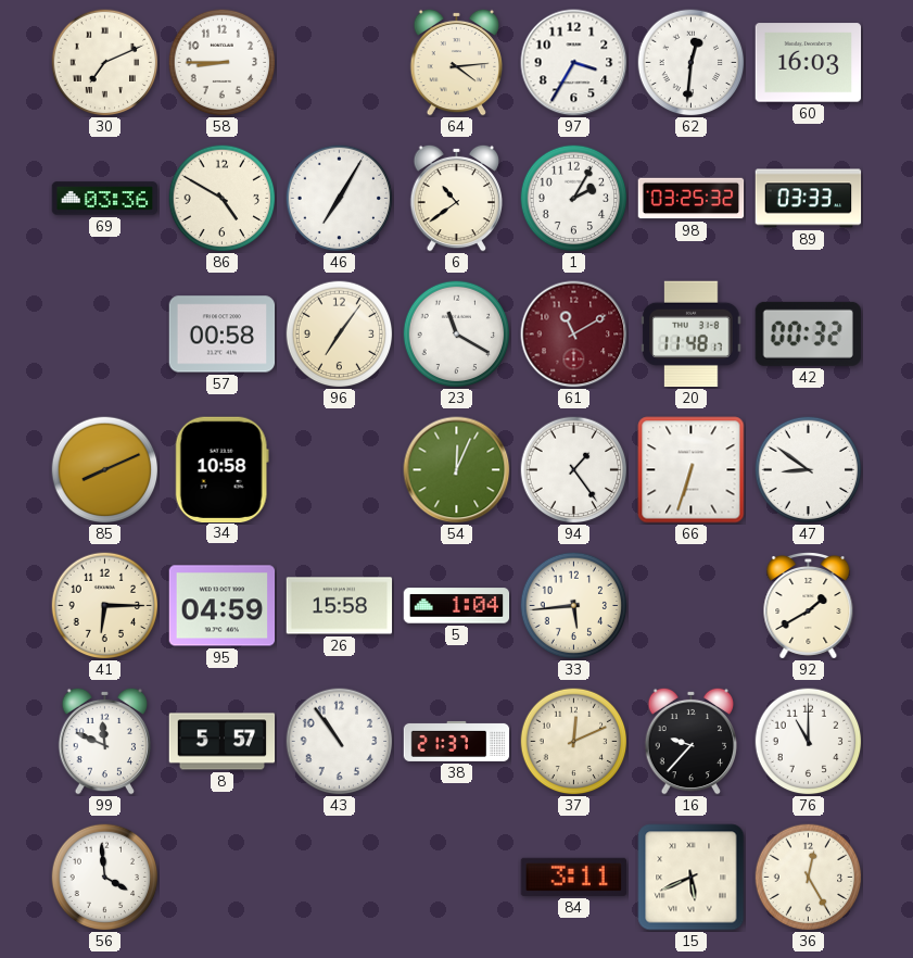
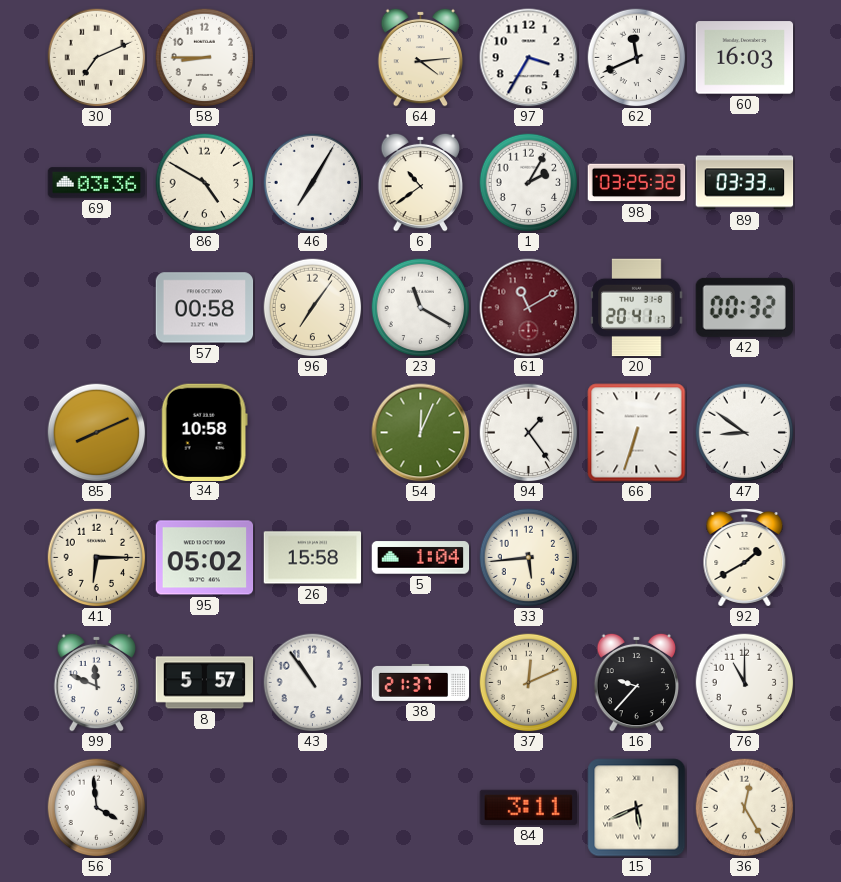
62: 12:31 -> 11:41
20: 11:48 -> 20:41
95: 04:59 -> 05:02
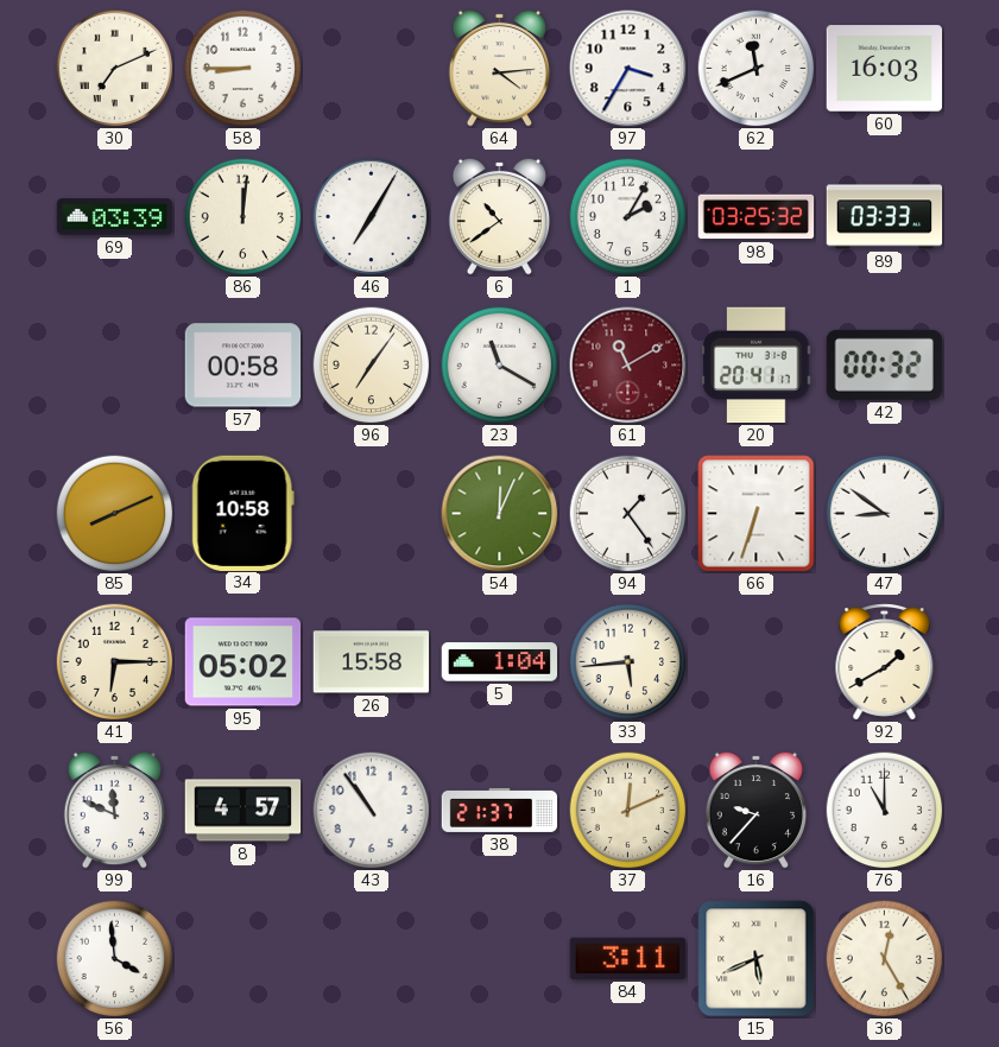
69: 03:36 -> 03:39
86: 4:50 -> 12:01
8: 5:57 -> 4:57
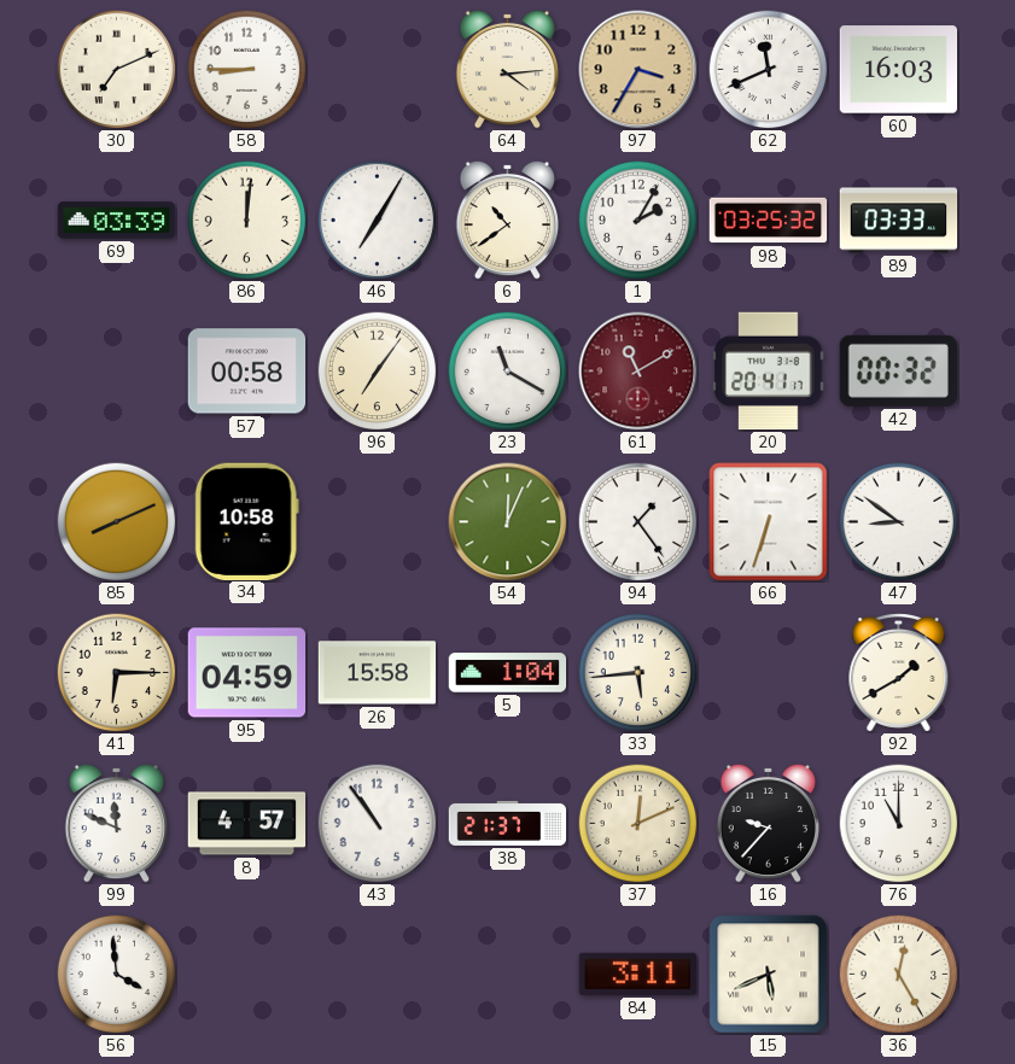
97 dial: white -> champagne
95: 05:02 -> 04:59
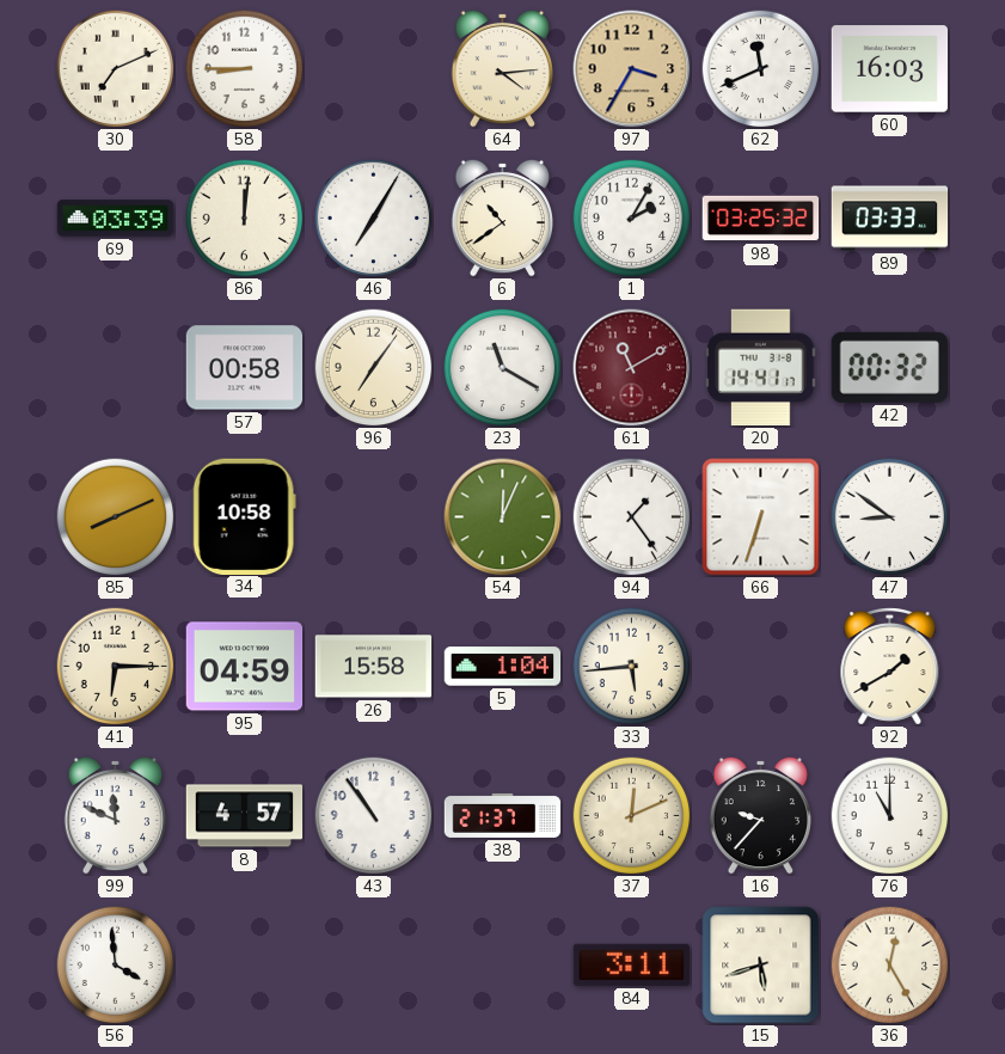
20: 20:41 -> 14:41
15: 5:41 -> 5:42
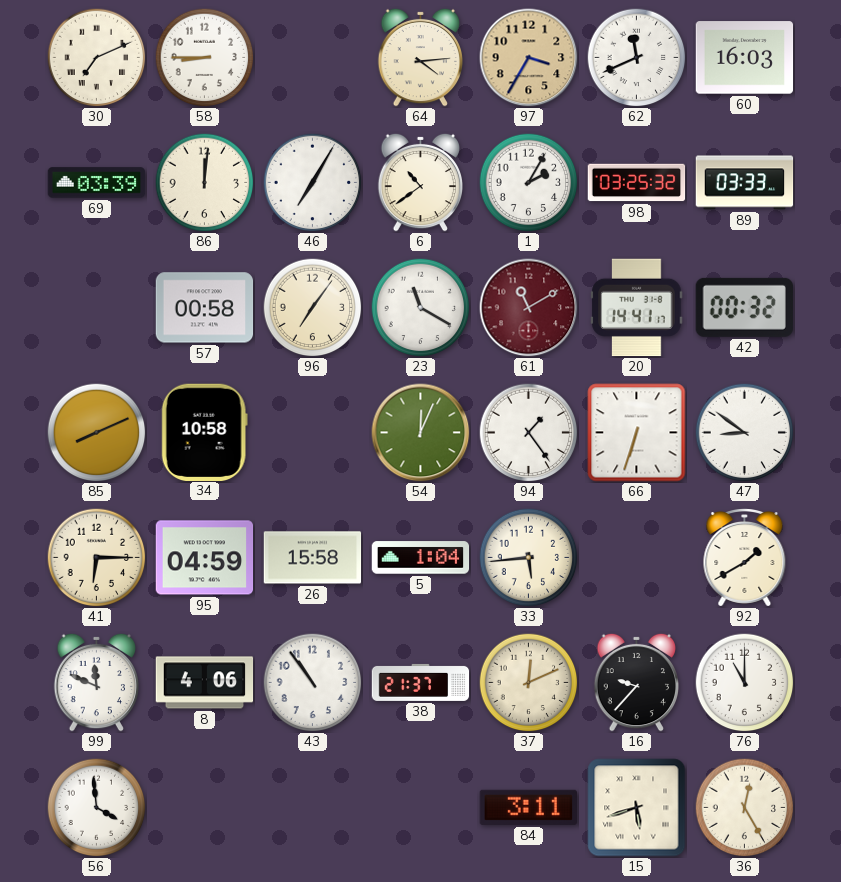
8: 4:57 -> 4:06
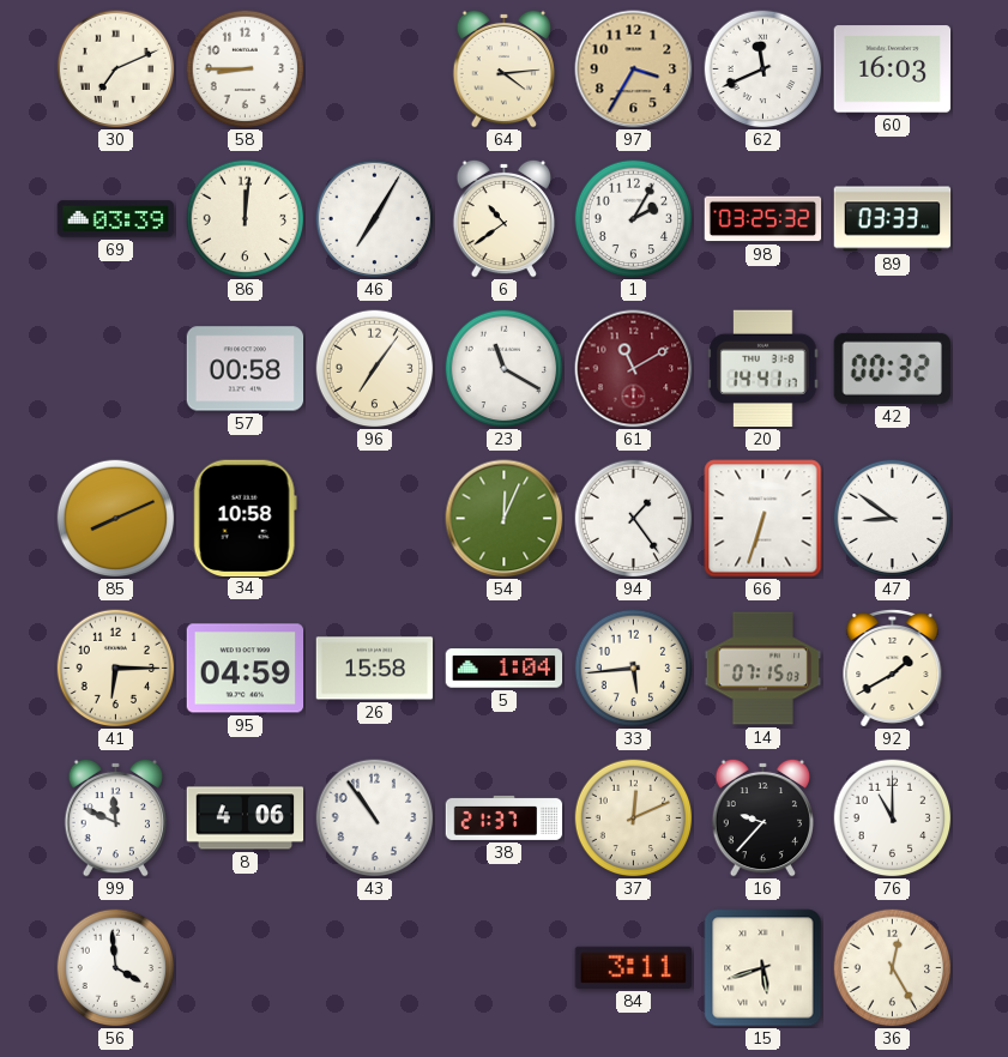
14: none -> 07:15
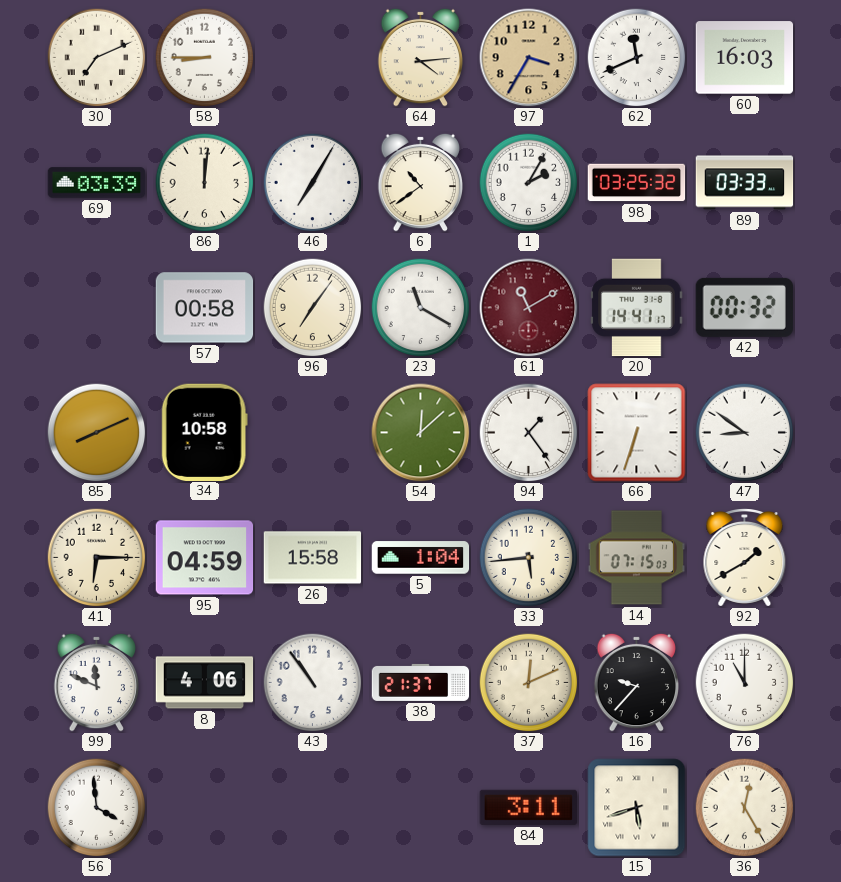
54: 12:04 -> 12:08
